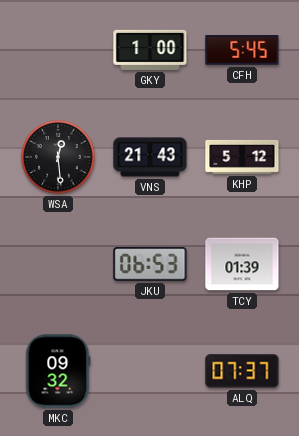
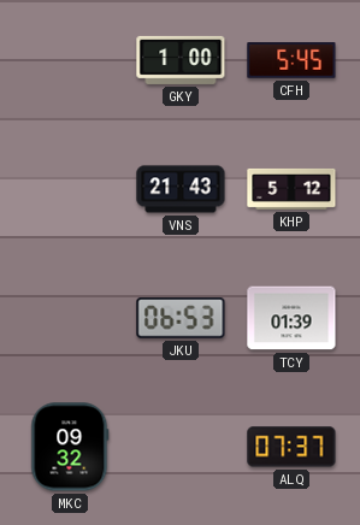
WSA: 12:29 -> none
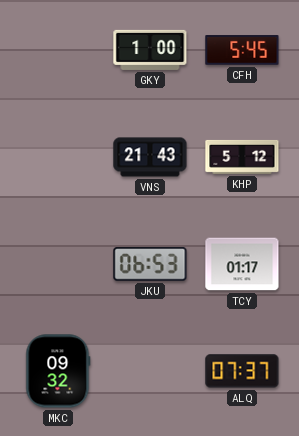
TCY: 01:39 -> 01:17
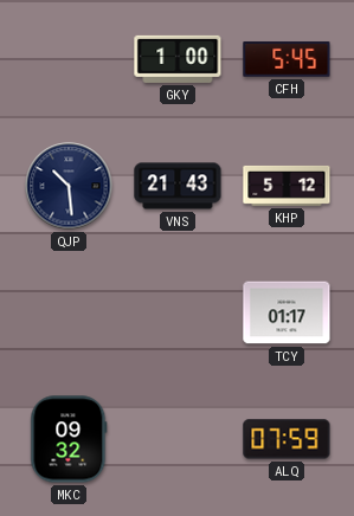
QJP: none -> 10:29
JKU: 06:53 -> none
ALQ: 07:37 -> 07:59
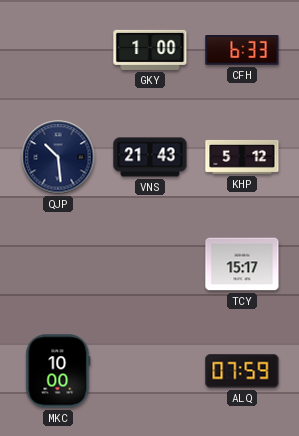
CFH: 5:45 -> 6:33
TCY: 01:17 -> 15:17
MKC: 09:32 -> 10:00
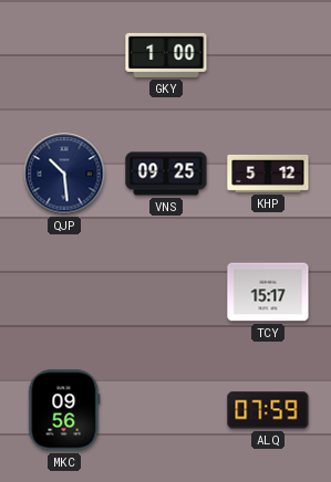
CFH: 6:33 -> none
VNS: 21:43 -> 09:25
MKC: 10:00 -> 09:56
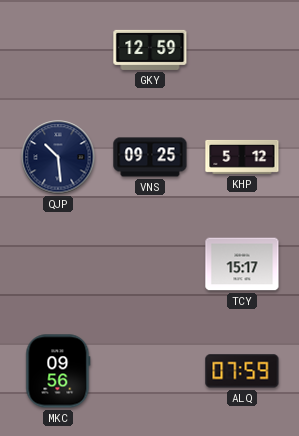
GKY: 1:00 -> 12:59
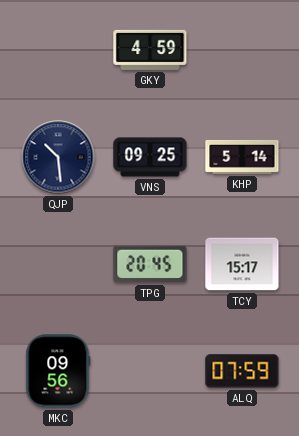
GKY: 12:59 -> 4:59
KHP: 5:12 -> 5:14
TPG: none -> 20:45
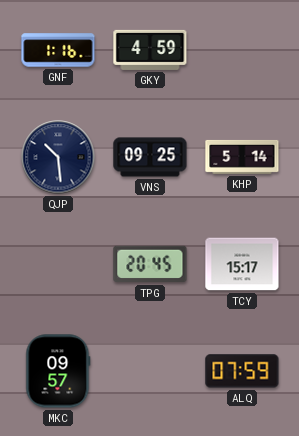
GNF: none -> 1:16
MKC: 09:56 -> 09:57
